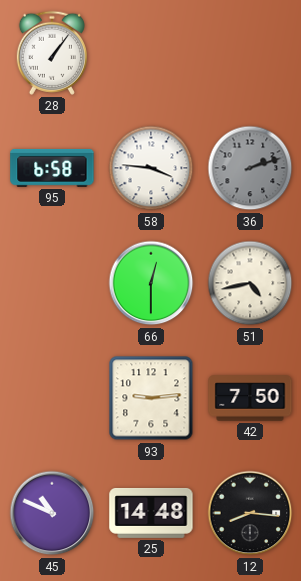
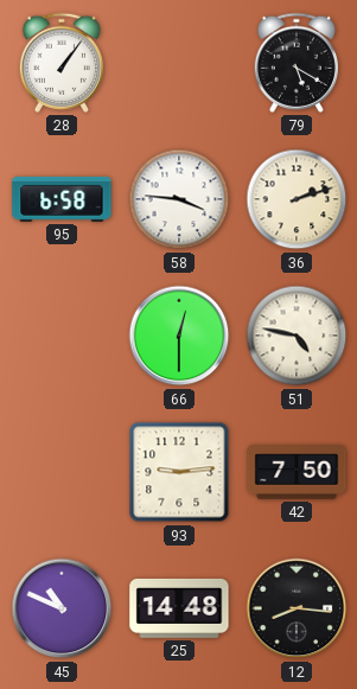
79: none -> 5:20
36 dial: grey -> cream
51: 4:43 -> 4:47
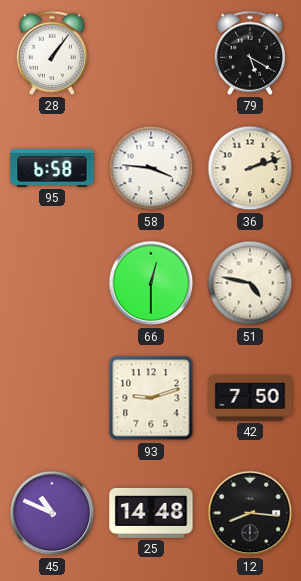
93: 9:14 -> 9:12
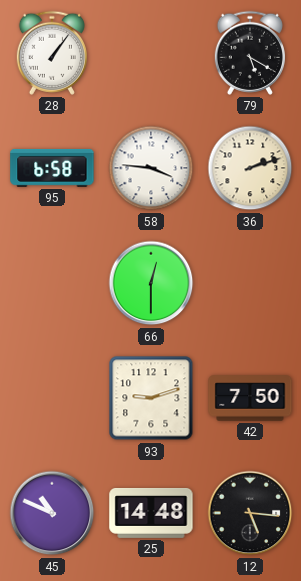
51: 4:47 -> none
12: 8:16 -> 5:16
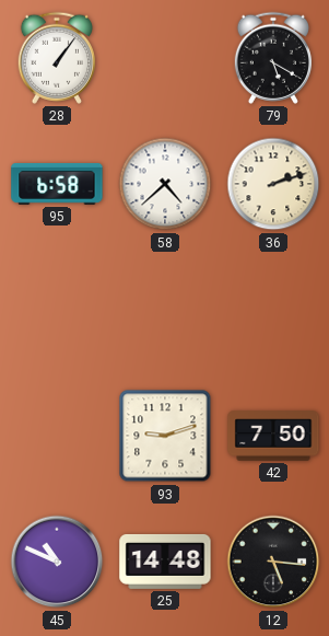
58: 3:46 -> 4:38
66: 12:30 -> none
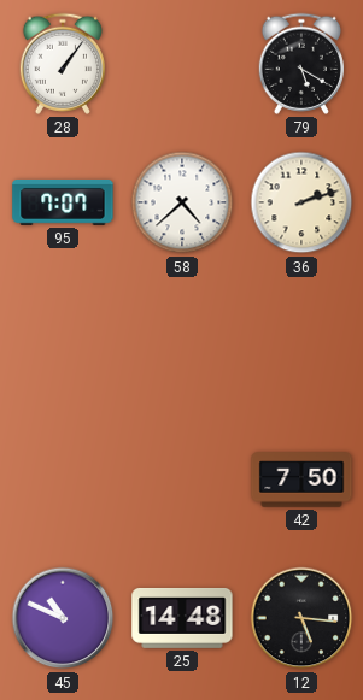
95: 6:58 -> 7:07
93: 9:12 -> none
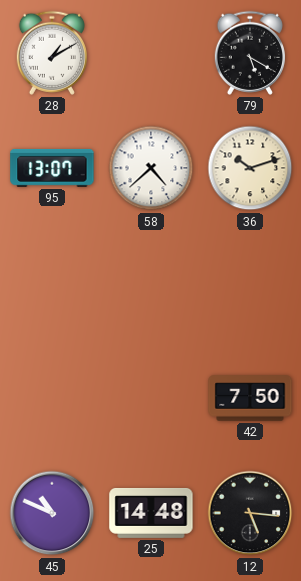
28: 1:06 -> 1:10
95: 7:07 -> 13:07
36: 2:12 -> 10:12
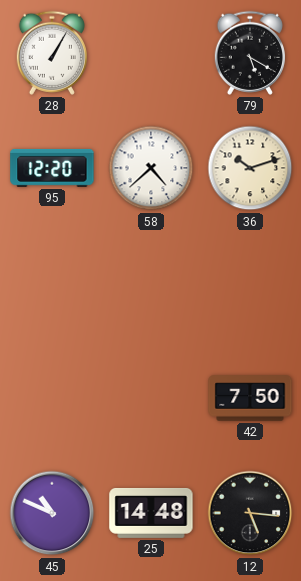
28: 1:10 -> 1:05
95: 13:07 -> 12:20
